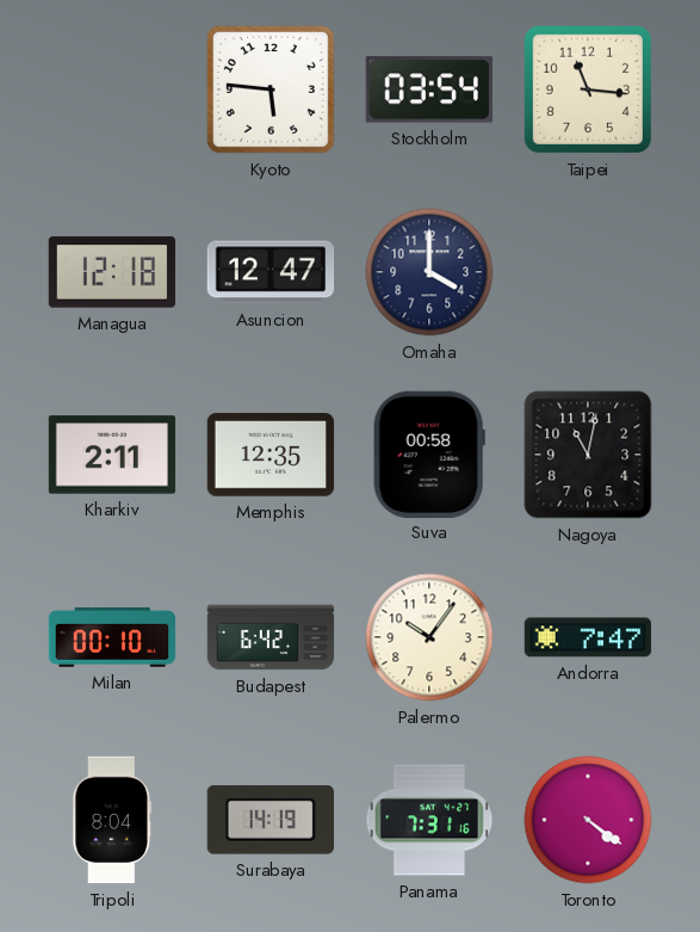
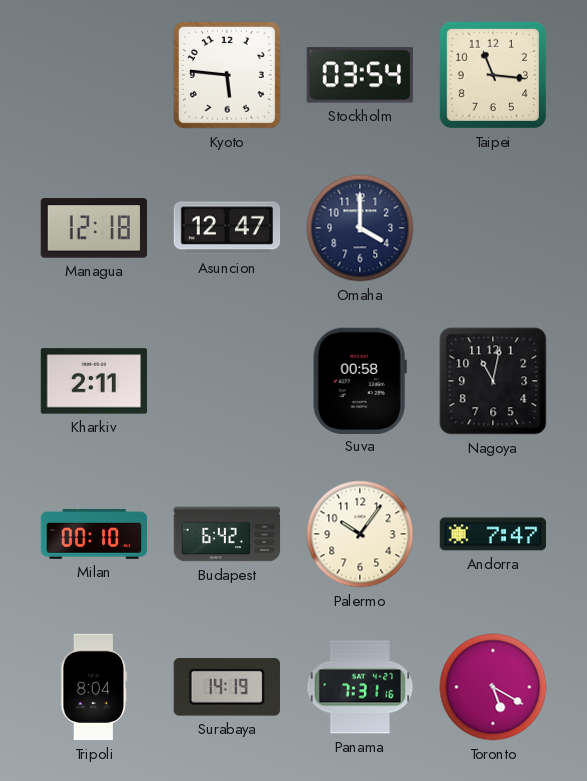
Memphis: 12:35 -> none
Toronto: 4:21 -> 5:20
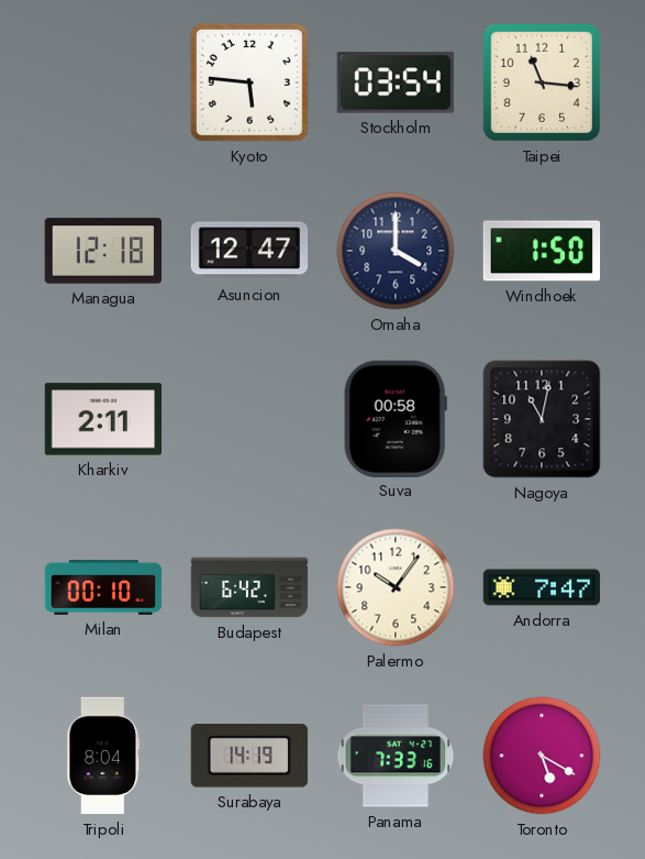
Windhoek: none -> 1:50
Panama: 7:31 -> 7:33
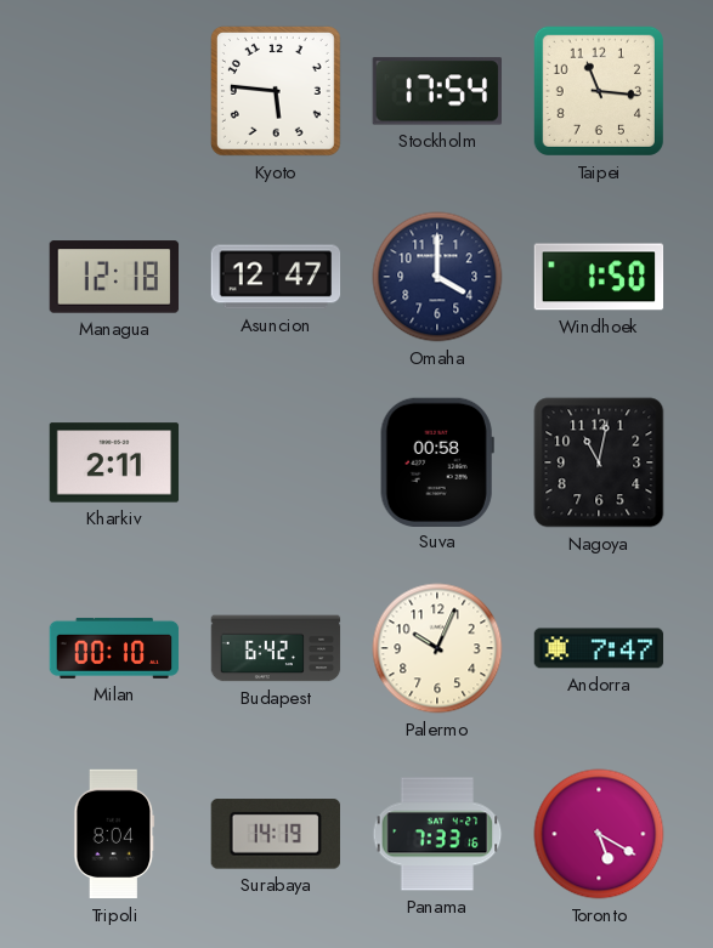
Stockholm: 03:54 -> 17:54
Palermo: 10:06 -> 10:04
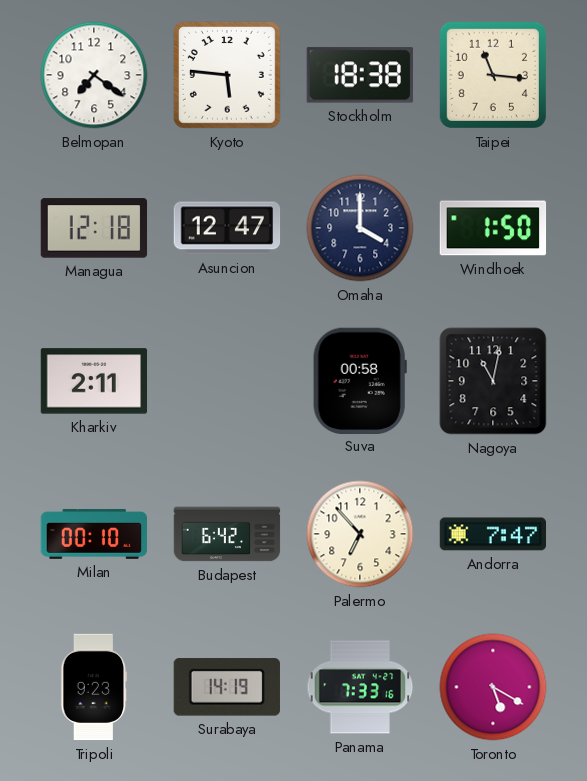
Belmopan: none -> 7:21
Stockholm: 17:54 -> 18:38
Palermo: 10:04 -> 6:53
Tripoli: 8:04 -> 9:23
